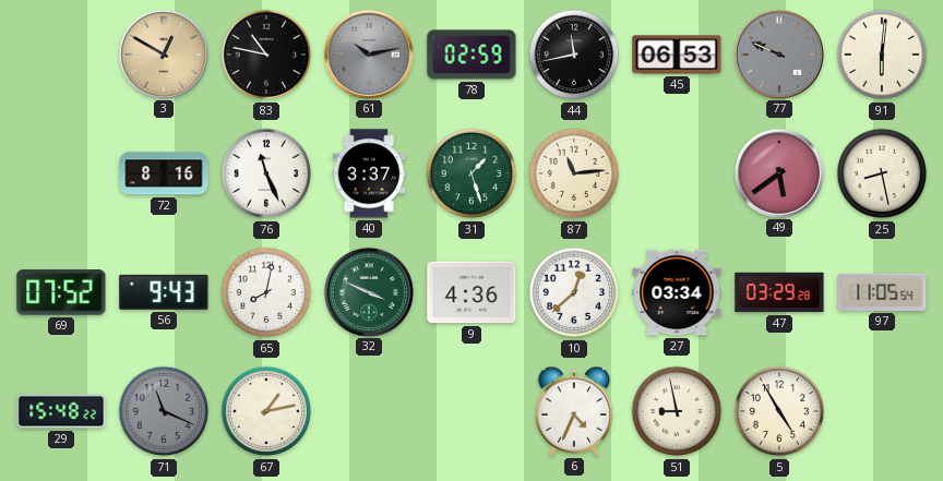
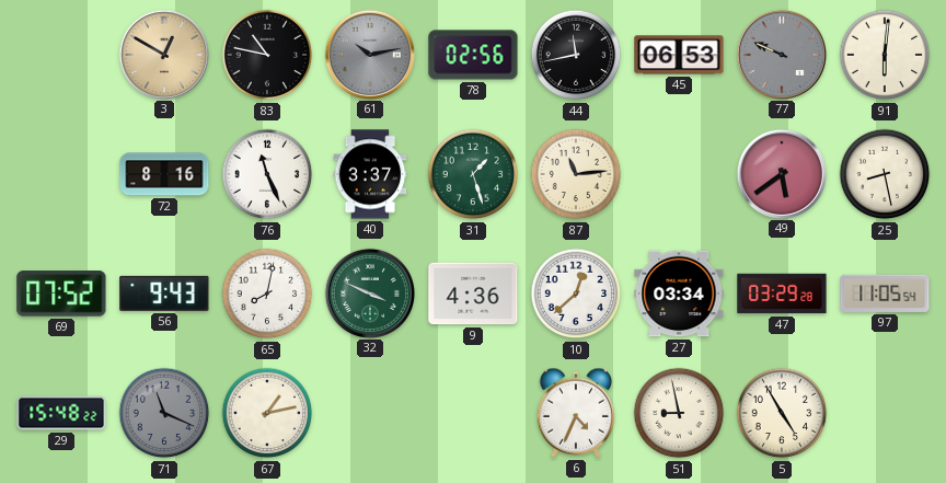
78: 02:59 -> 02:56
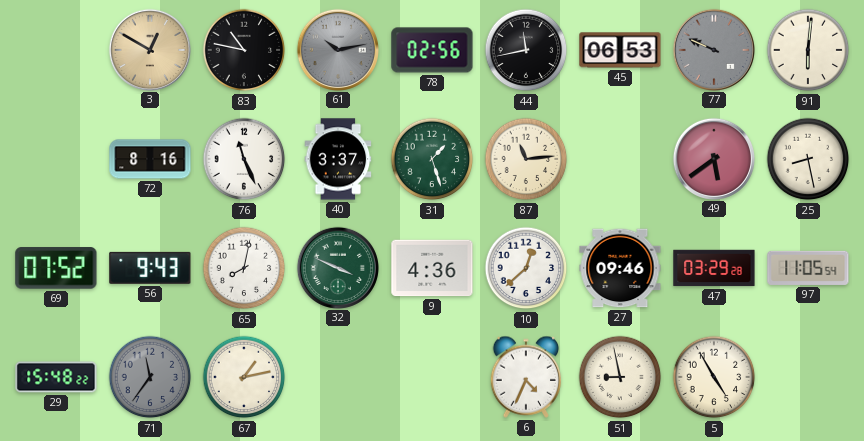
27: 03:34 -> 09:46
71: 11:19 -> 11:36
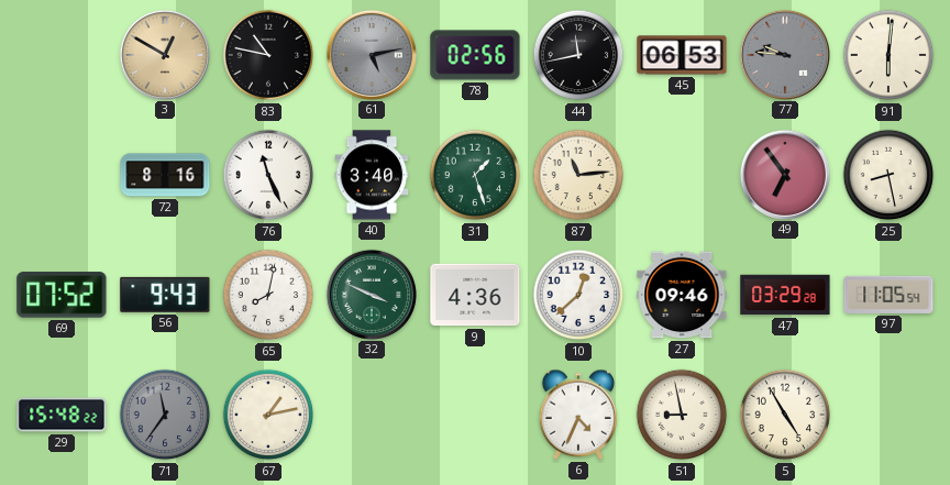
61: 10:13 -> 5:13
77: 9:49 -> 9:46
40: 3:37 -> 3:40
49: 5:39 -> 6:54
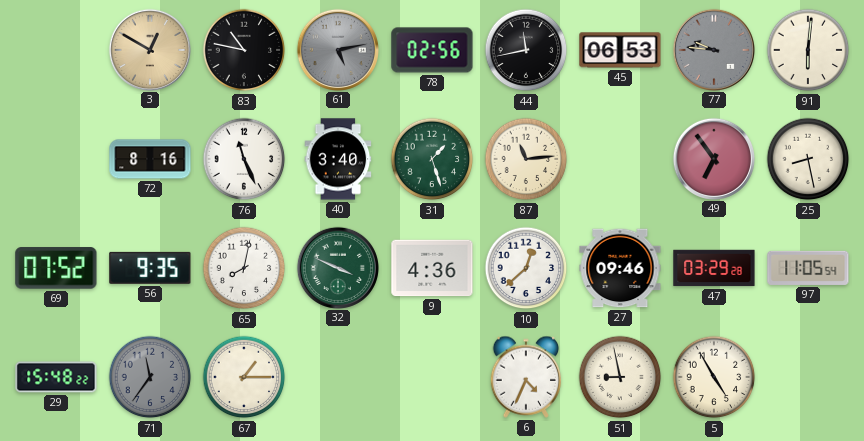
56: 9:43 -> 9:35
67: 1:13 -> 1:15
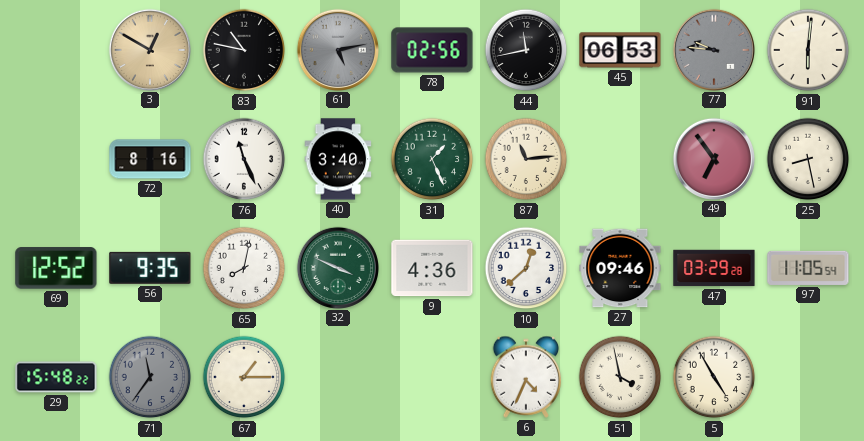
31: 1:27 -> 1:26
69: 07:52 -> 12:52
51: 8:58 -> 3:58
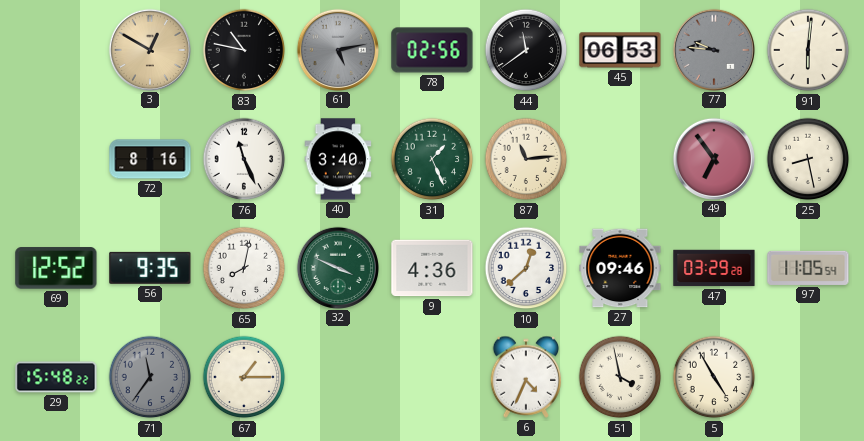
44: 11:43 -> 11:39
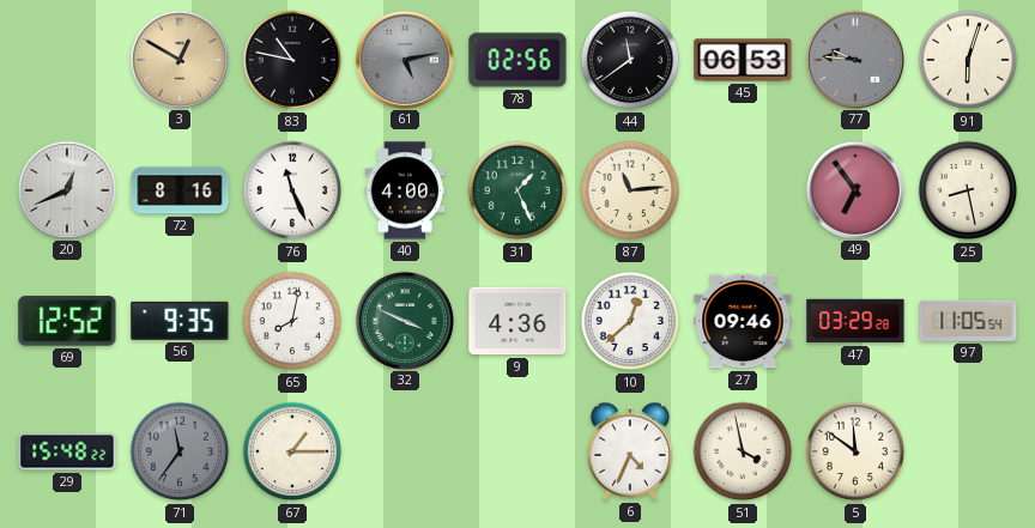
91: 6:01 -> 6:03
20: none -> 12:41
40: 3:40 -> 4:00
5: 4:55 -> 11:51
